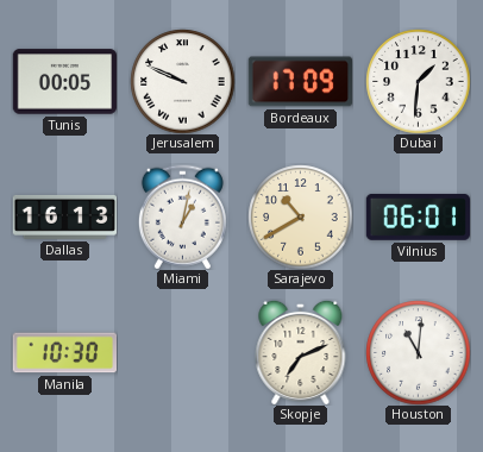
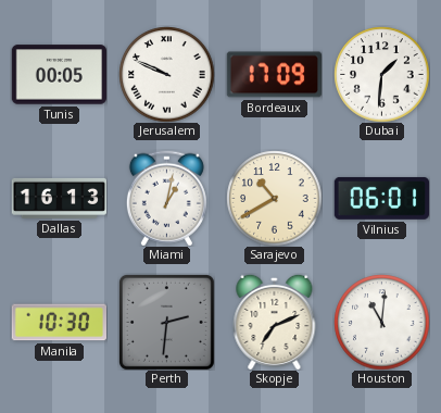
Perth: none -> 2:31
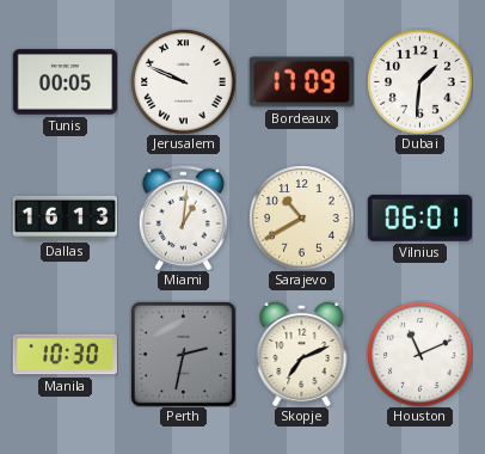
Miami: 1:02 -> 1:01
Perth: 2:31 -> 2:32
Houston: 11:01 -> 11:11
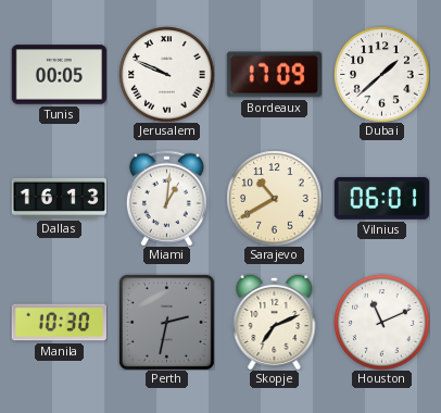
Dubai: 1:31 -> 1:38
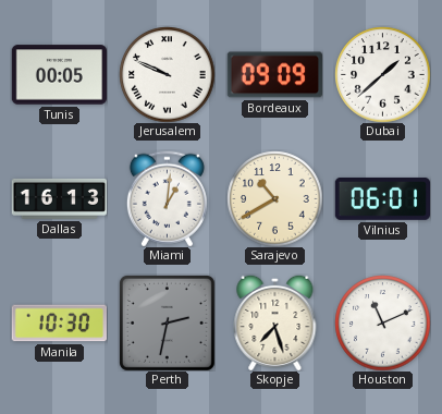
Bordeaux: 17:09 -> 09:09
Skopje: 7:11 -> 7:27
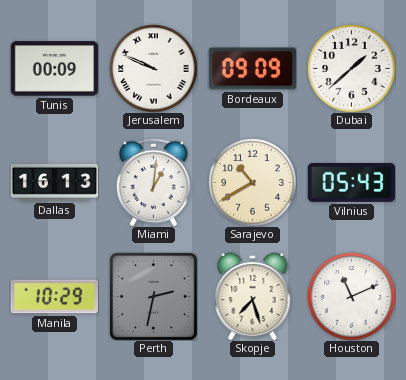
Tunis: 00:05 -> 00:09
Vilnius: 06:01 -> 05:43
Manila: 10:30 -> 10:29
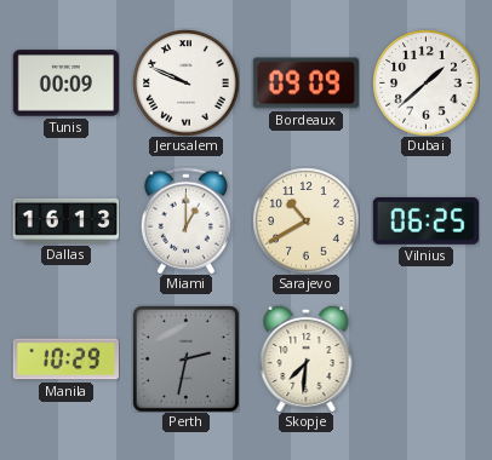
Miami: 1:01 -> 1:00
Vilnius: 05:43 -> 06:25
Skopje: 7:27 -> 7:31
Houston: 11:11 -> none
